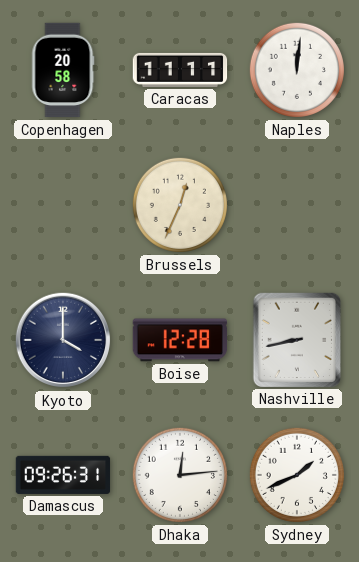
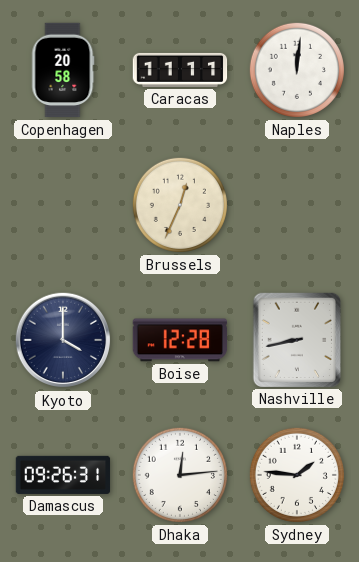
Sydney: 1:41 -> 1:46
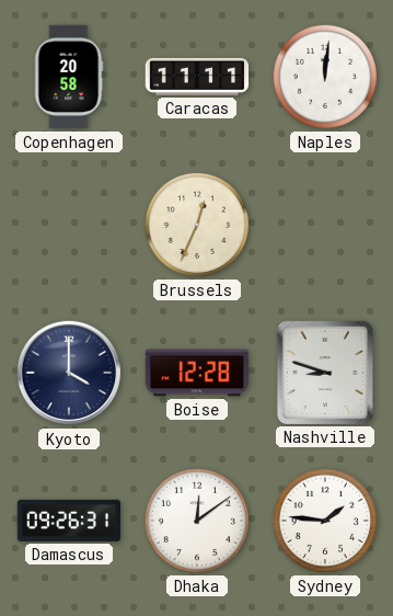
Nashville: 8:43 -> 8:48
Dhaka: 12:14 -> 12:09
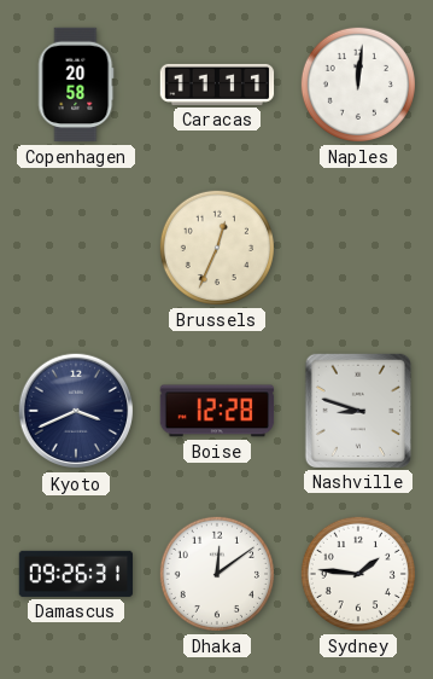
Kyoto: 4:00 -> 3:41
